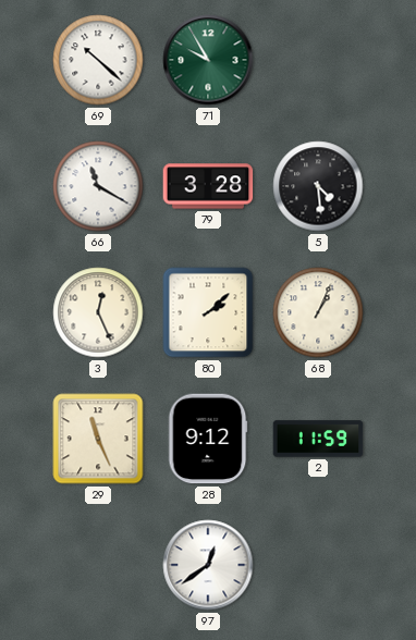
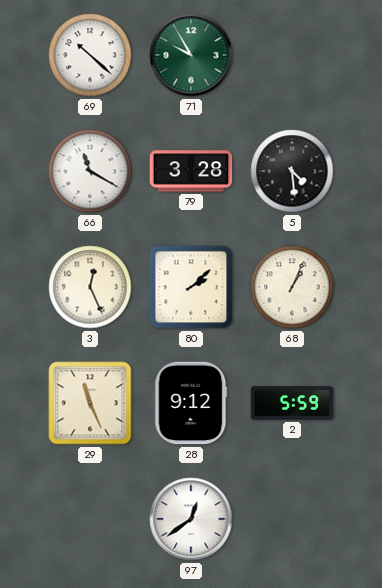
2: 11:59 -> 5:59
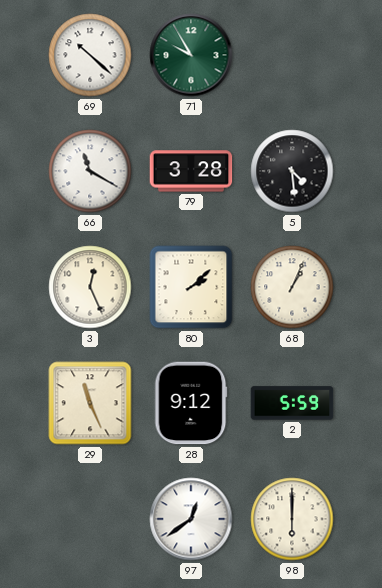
98: none -> 6:00
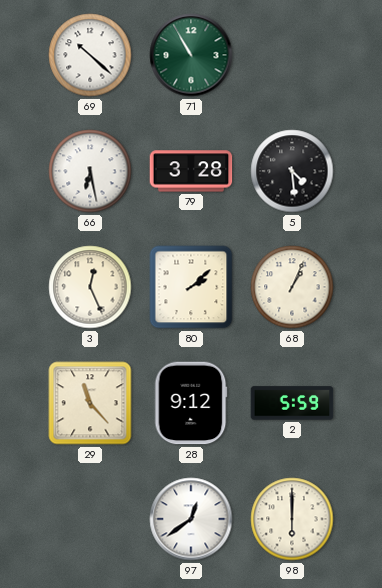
71: 9:55 -> 10:55
66: 11:20 -> 6:28
29: 11:26 -> 11:23
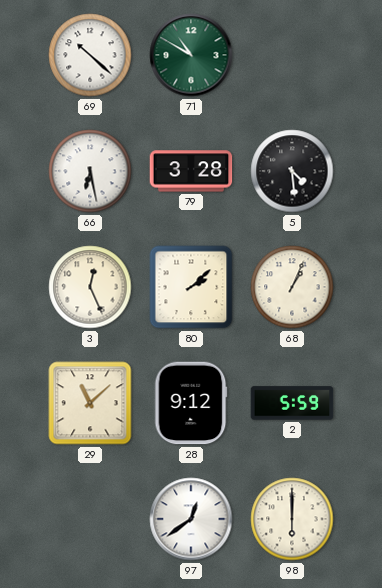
71: 10:55 -> 10:50
29: 11:23 -> 11:08
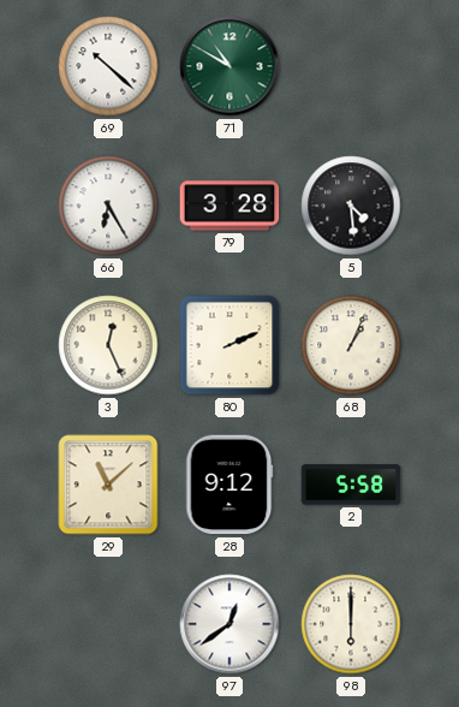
66: 6:28 -> 6:25
80: 2:08 -> 2:11
2: 5:59 -> 5:58
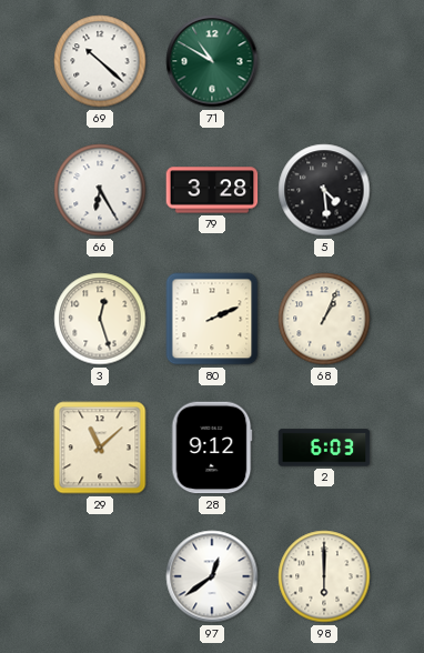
3: 12:26 -> 12:27
2: 5:58 -> 6:03
